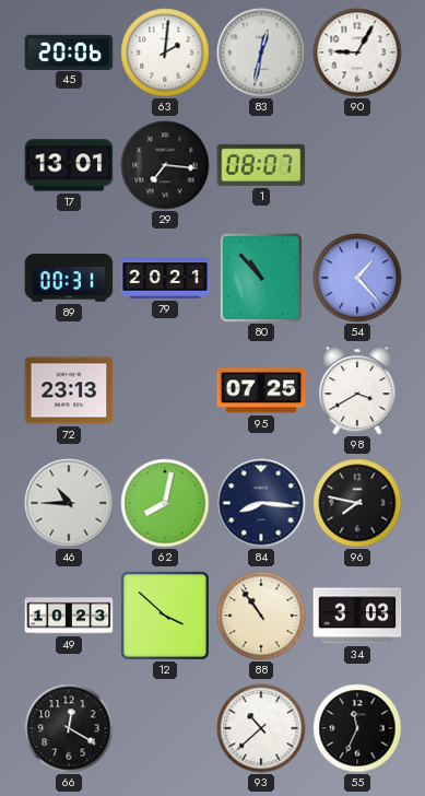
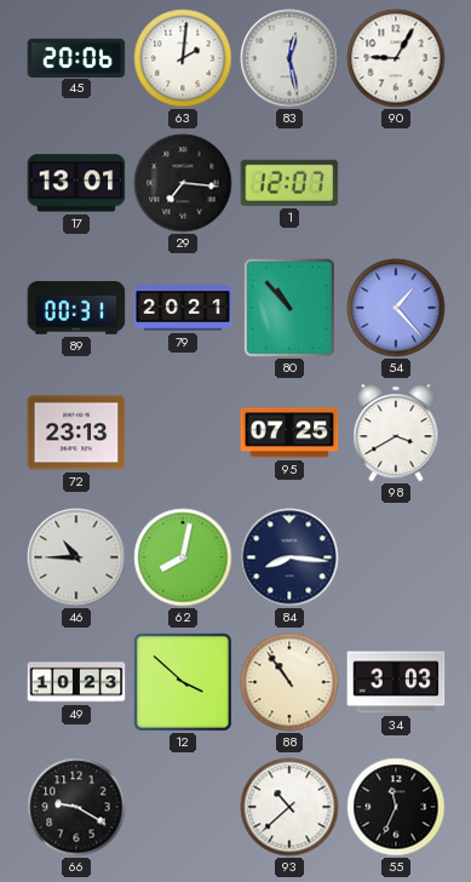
83: 12:32 -> 12:28
1: 08:07 -> 12:07
96: 7:47 -> none
66: 12:20 -> 9:20
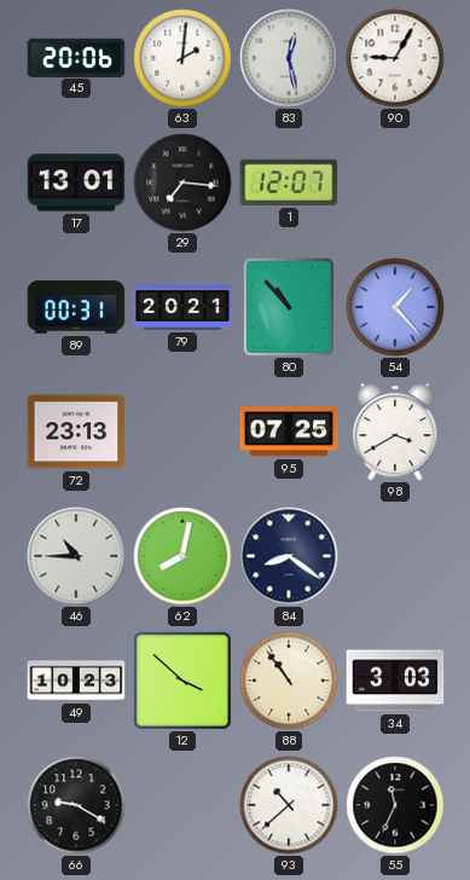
84: 8:16 -> 8:21
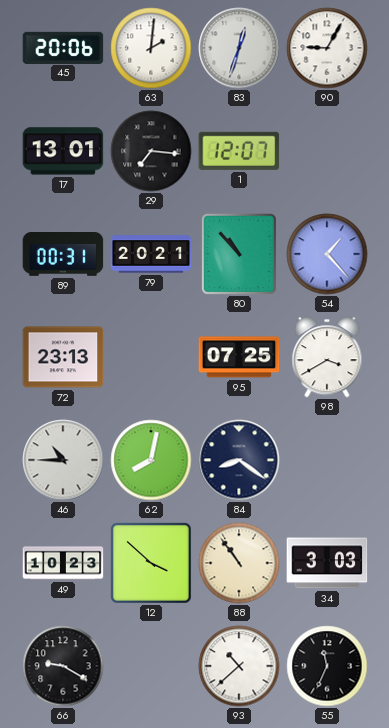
83: 12:28 -> 12:33
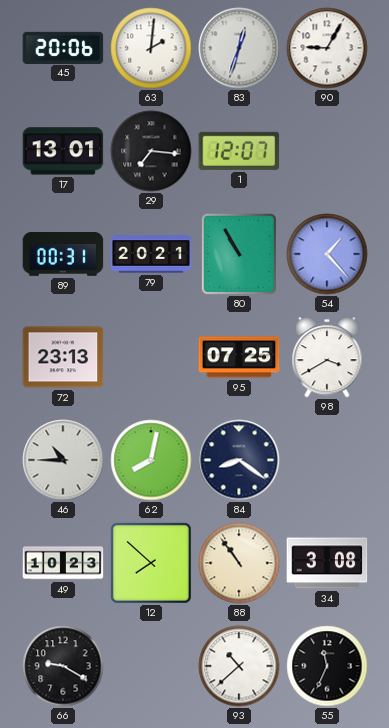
80: 10:53 -> 10:55
12: 3:52 -> 7:52
34: 3:03 -> 3:08
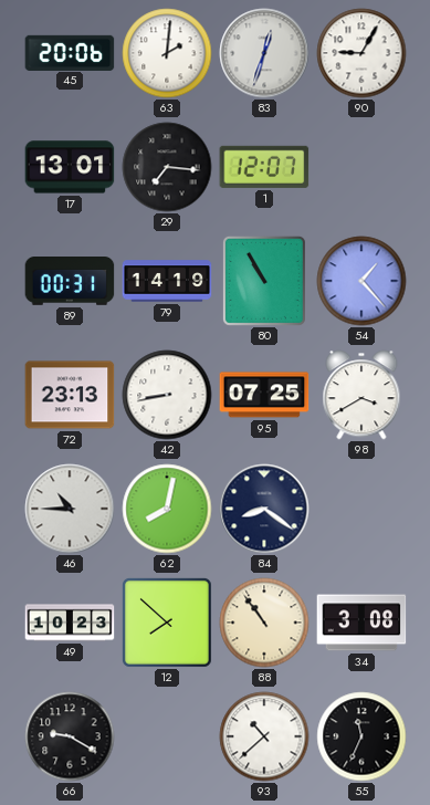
79: 20:21 -> 14:19
42: none -> 8:43
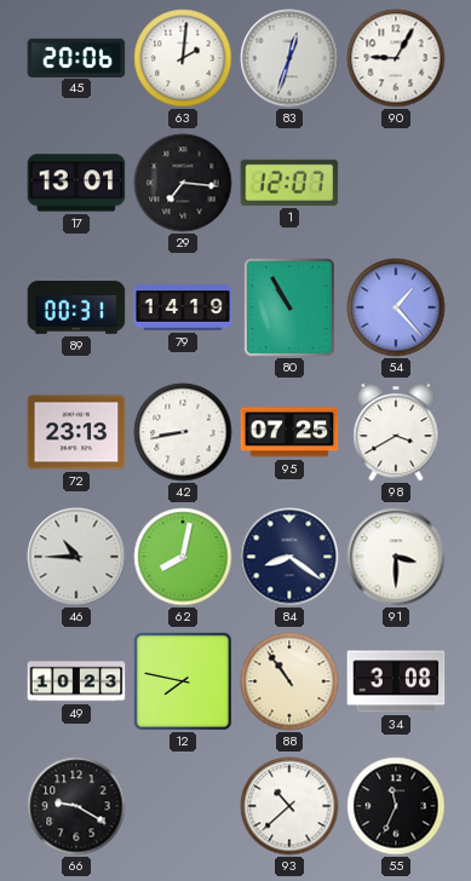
91: none -> 3:30
12: 7:52 -> 7:47
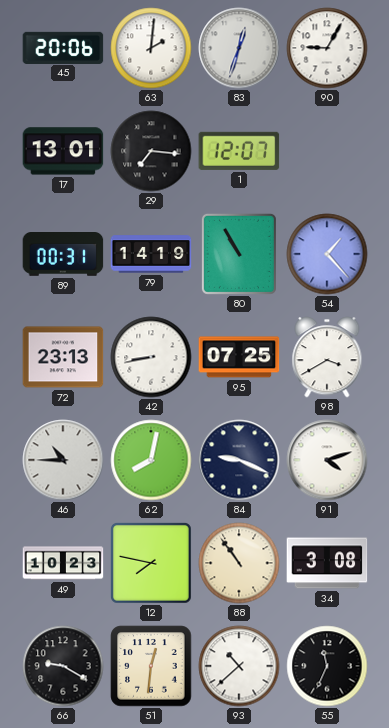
84: 8:21 -> 9:19
91: 3:30 -> 4:12
51: none -> 12:31
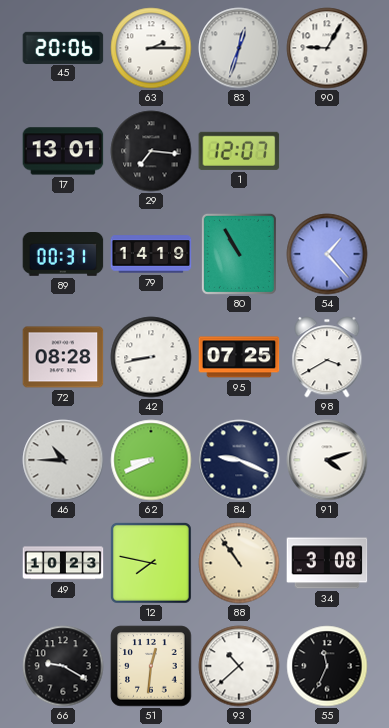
63: 2:01 -> 2:15
72: 23:13 -> 08:28
62: 8:02 -> 8:41
